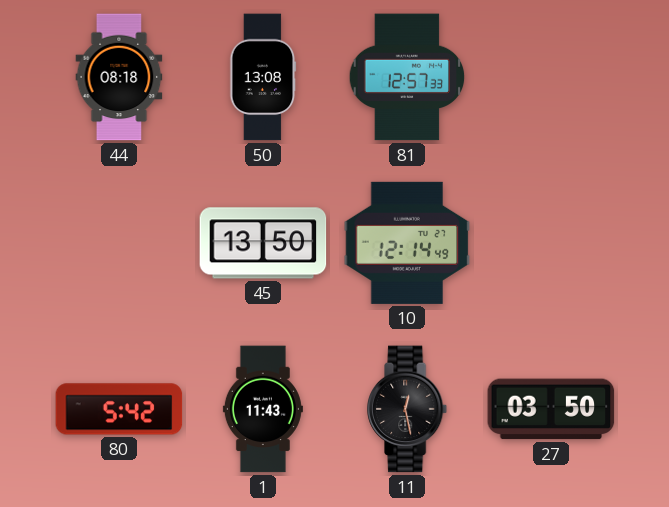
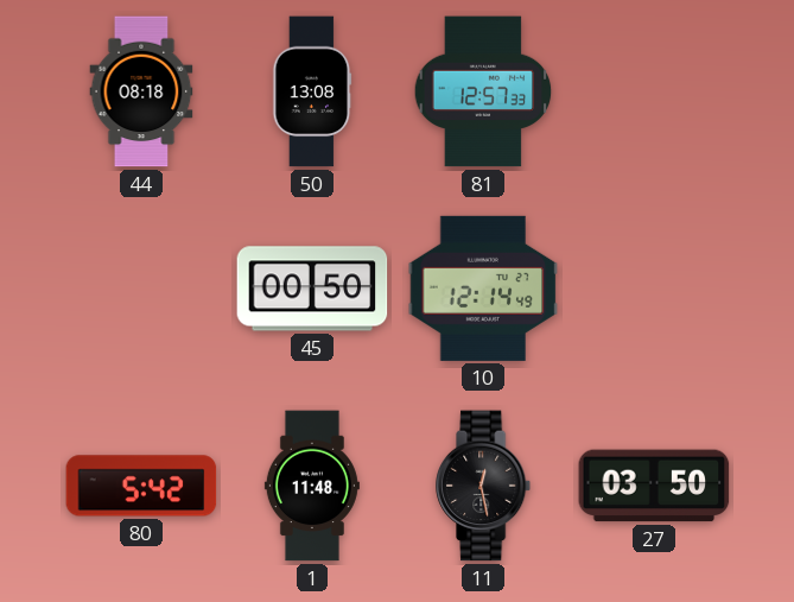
45: 13:50 -> 00:50
1: 11:43 -> 11:48
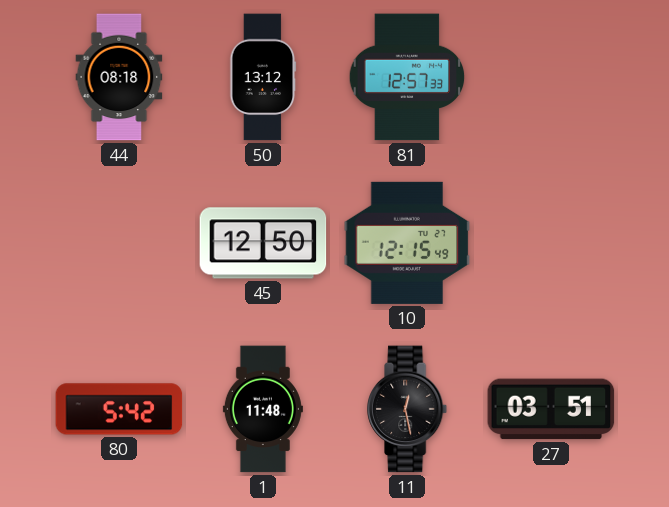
50: 13:08 -> 13:12
45: 00:50 -> 12:50
10: 12:14 -> 12:15
27: 03:50 -> 03:51
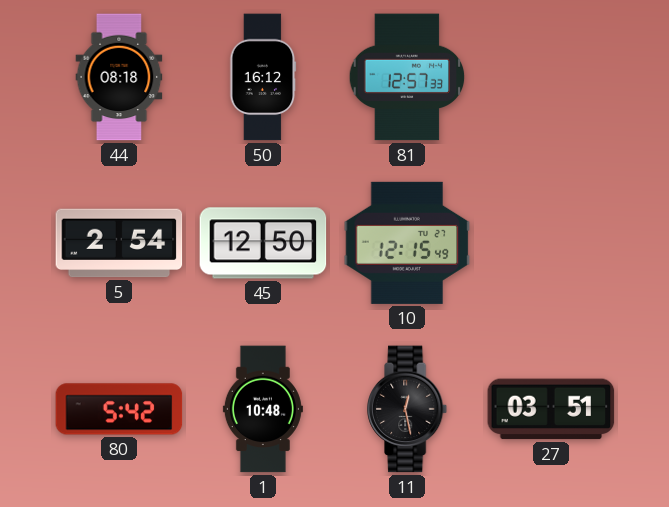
50: 13:12 -> 16:12
5: none -> 2:54
1: 11:48 -> 10:48
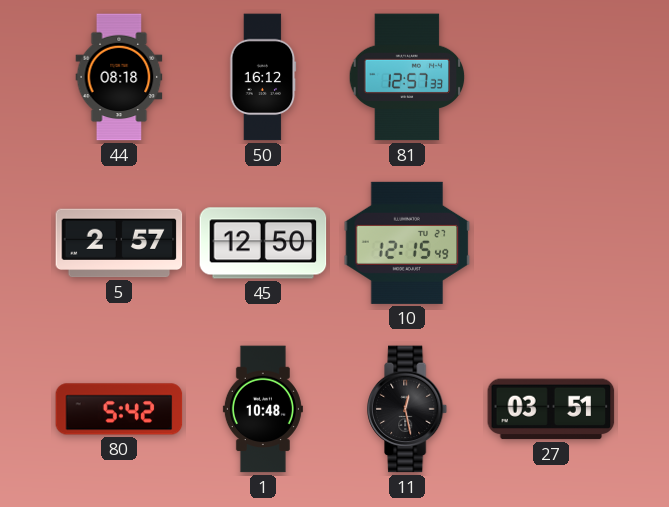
5: 2:54 -> 2:57
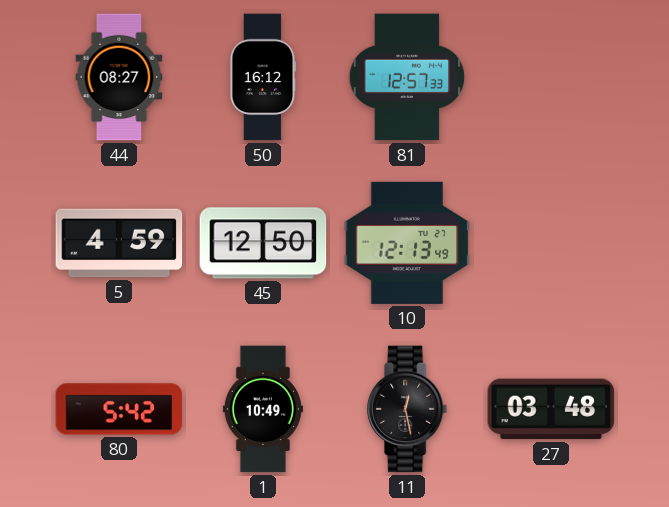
44: 08:18 -> 08:27
5: 2:57 -> 4:59
10: 12:15 -> 12:13
1: 10:48 -> 10:49
27: 03:51 -> 03:48
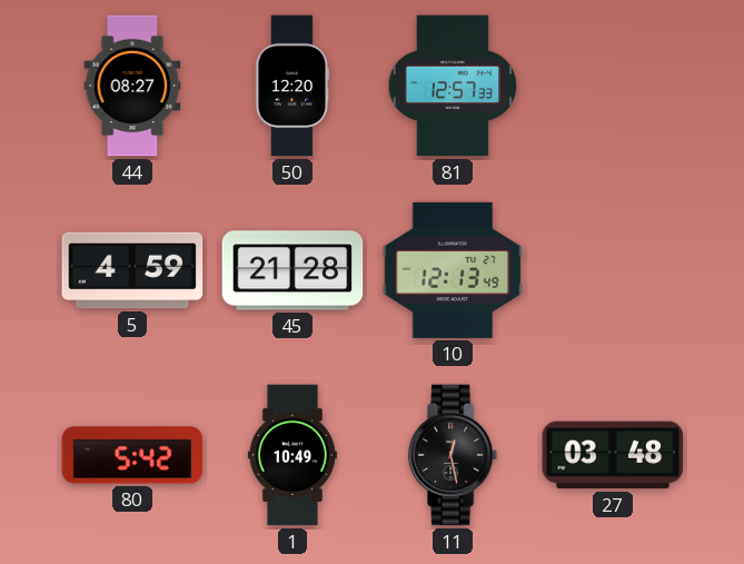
50: 16:12 -> 12:20
45: 12:50 -> 21:28
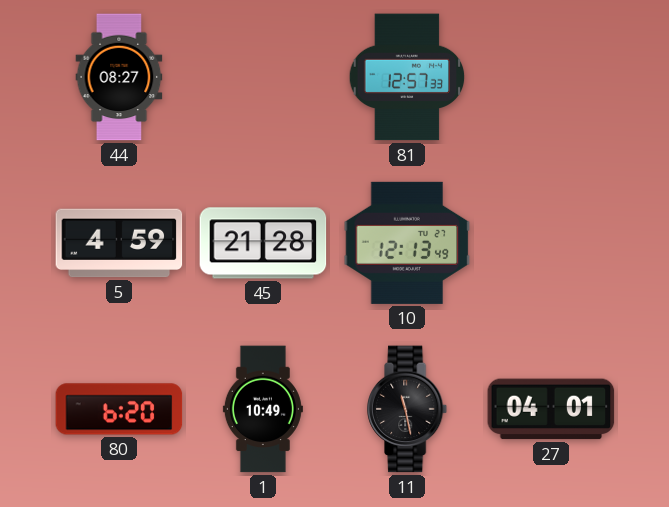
50: 12:20 -> none
80: 5:42 -> 6:20
11: 12:28 -> 11:28
27: 03:48 -> 04:01
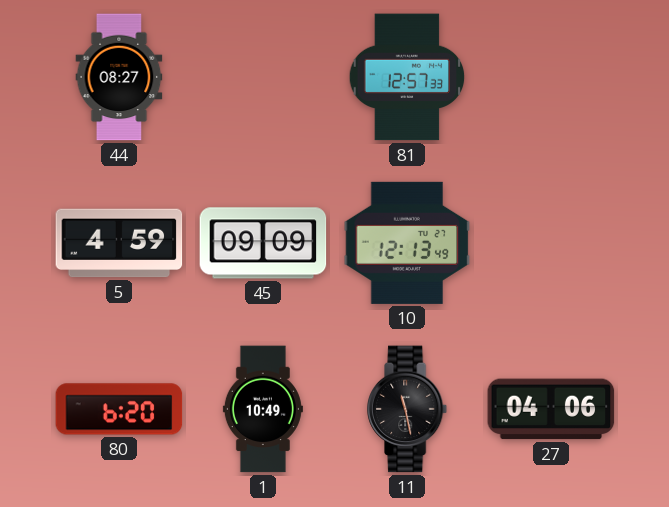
45: 21:28 -> 09:09
27: 04:01 -> 04:06
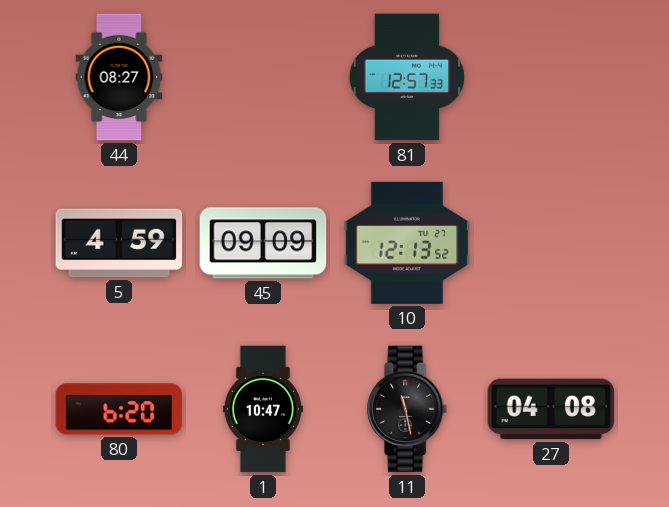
10: 12:13:49 -> 12:13:52
1: 10:49 -> 10:47
27: 04:06 -> 04:08
